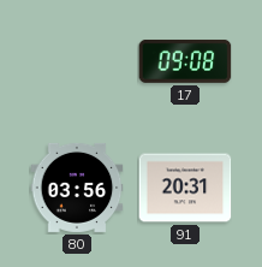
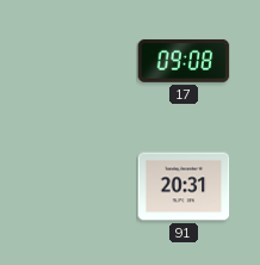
80: 03:56 -> none
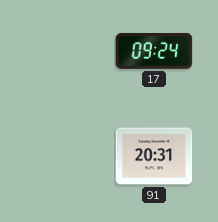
17: 09:08 -> 09:24
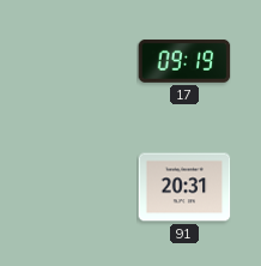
17: 09:24 -> 09:19
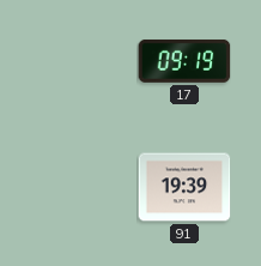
91: 20:31 -> 19:39
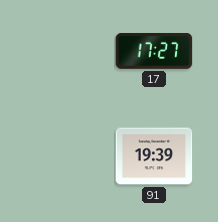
17: 09:19 -> 17:27
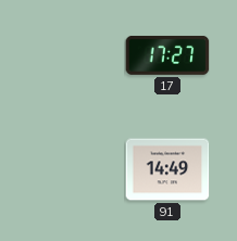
91: 19:39 -> 14:49
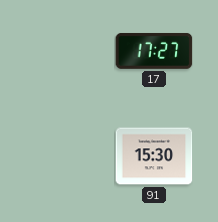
91: 14:49 -> 15:30
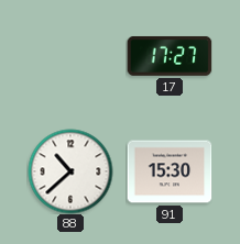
88: none -> 10:38
